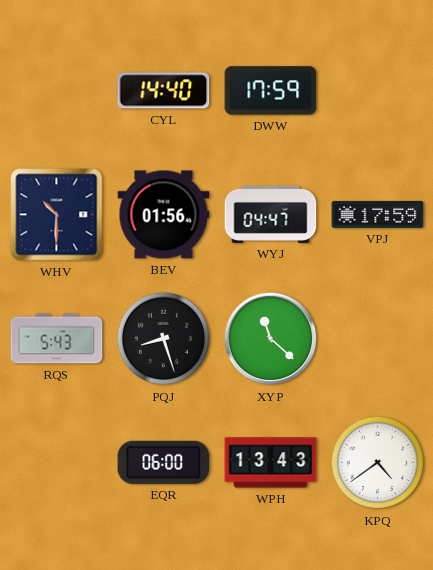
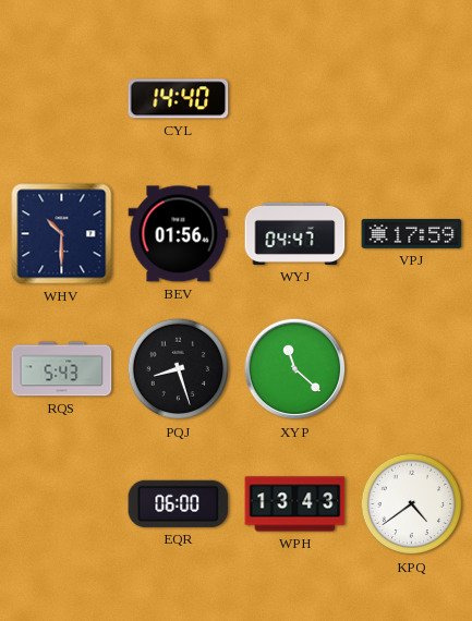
DWW: 17:59 -> none
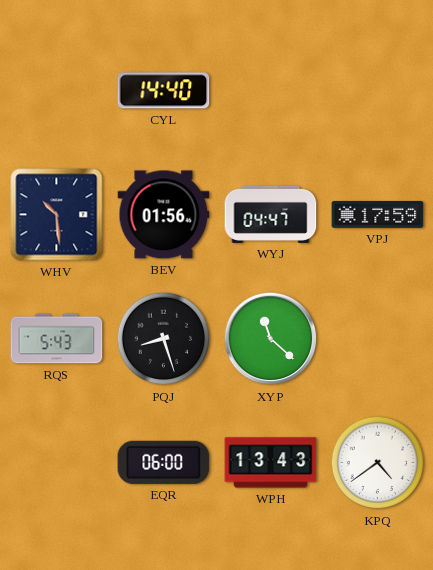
WHV: 10:30 -> 10:29
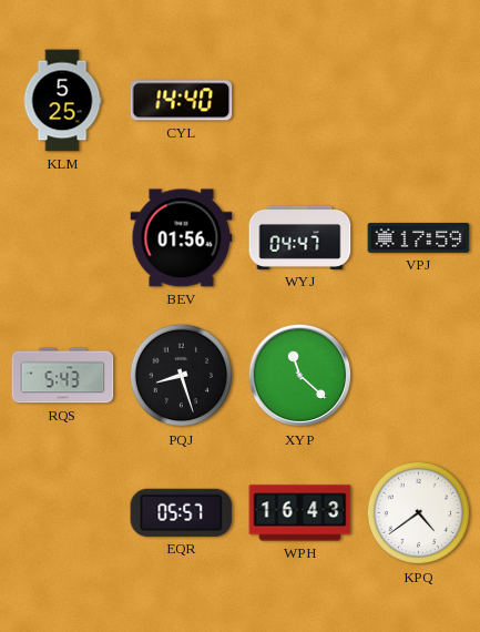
KLM: none -> 5:25
WHV: 10:29 -> none
EQR: 06:00 -> 05:57
WPH: 13:43 -> 16:43
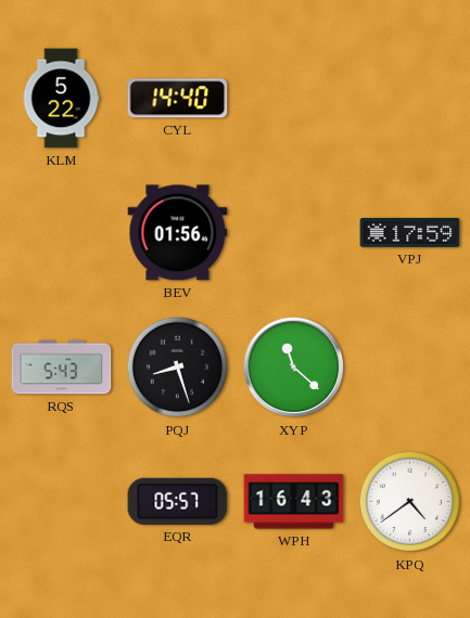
KLM: 5:25 -> 5:22
WYJ: 04:47 -> none
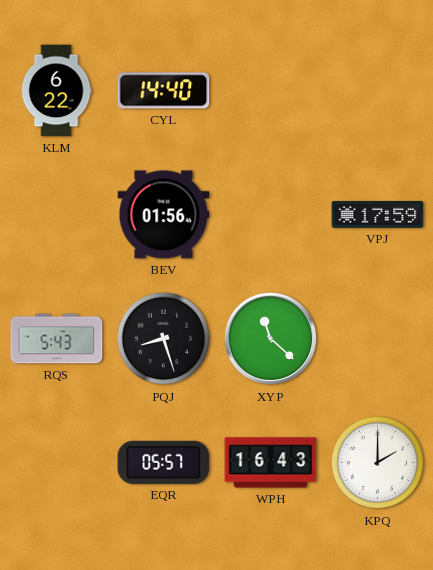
KLM: 5:22 -> 6:22
KPQ: 4:39 -> 2:00
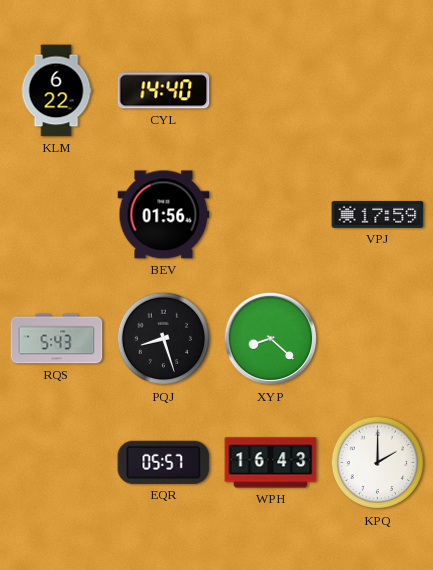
XYP: 11:22 -> 8:22
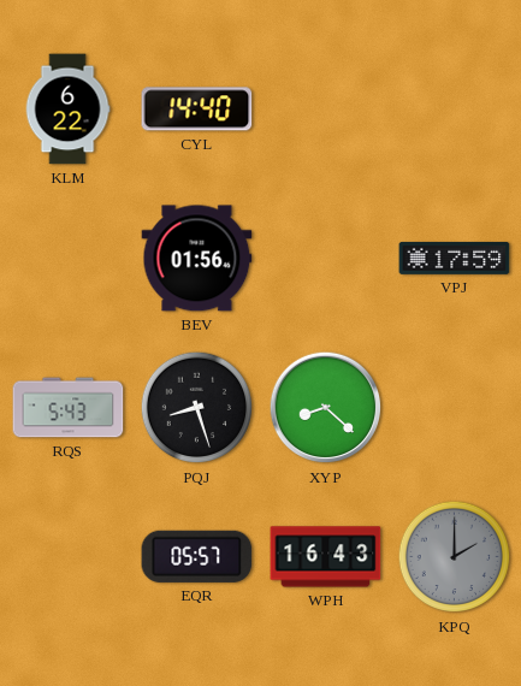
KPQ dial: white -> grey
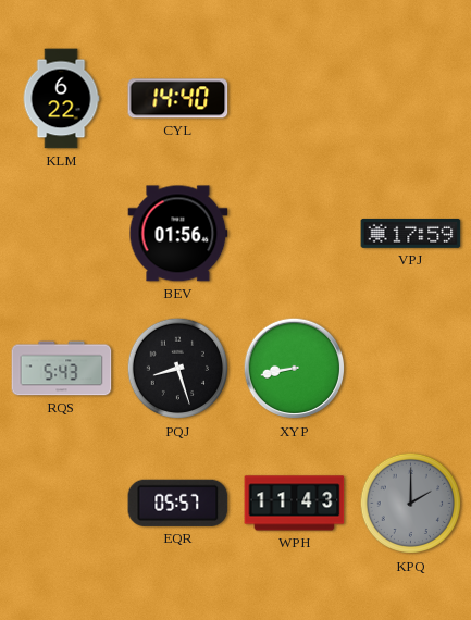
XYP: 8:22 -> 8:43
WPH: 16:43 -> 11:43
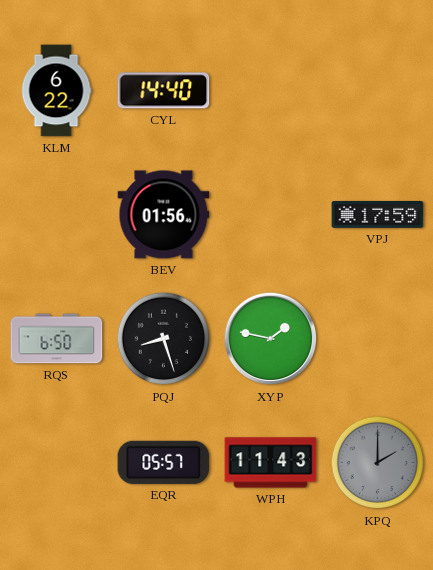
RQS: 5:43 -> 6:50
XYP: 8:43 -> 1:47
